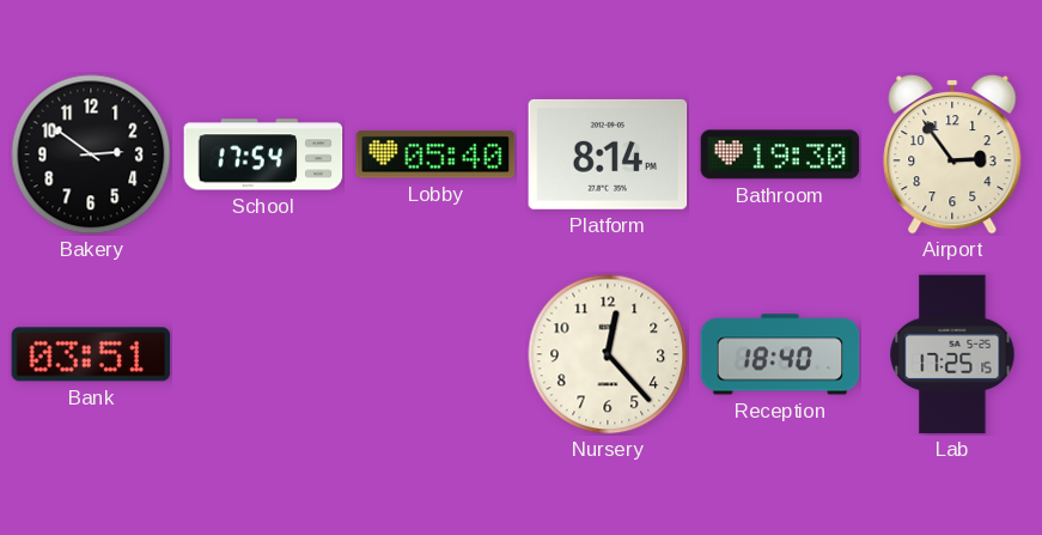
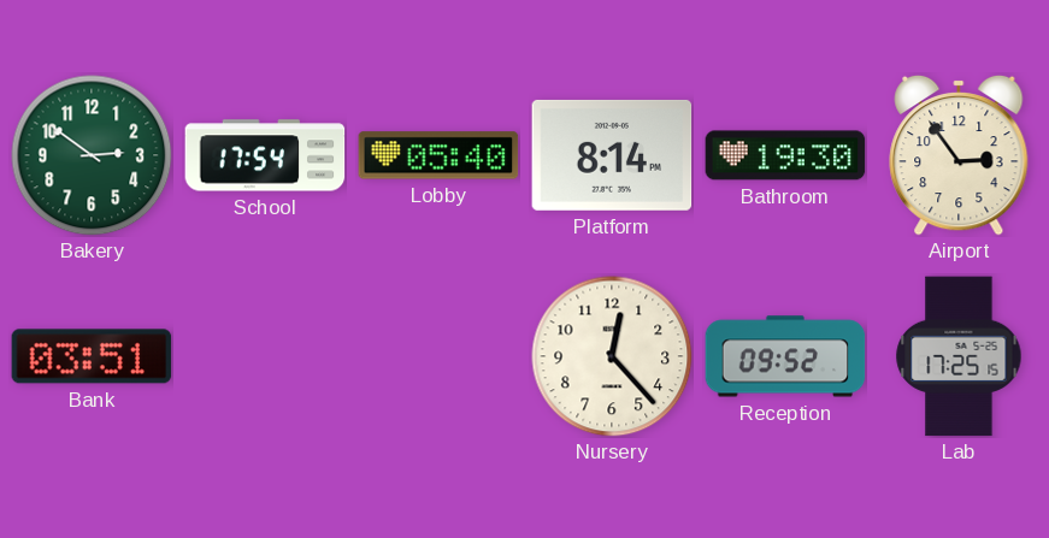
Bakery dial: black -> green
Reception: 18:40 -> 09:52
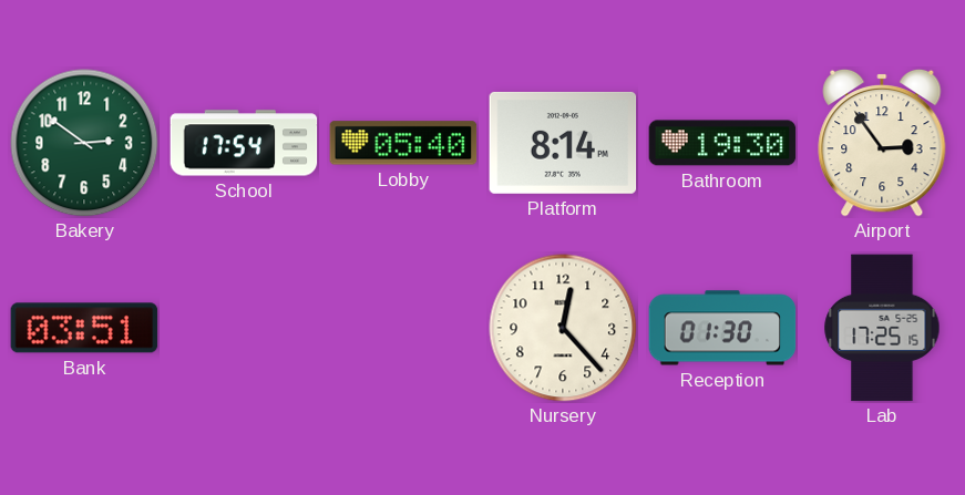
Reception: 09:52 -> 01:30
